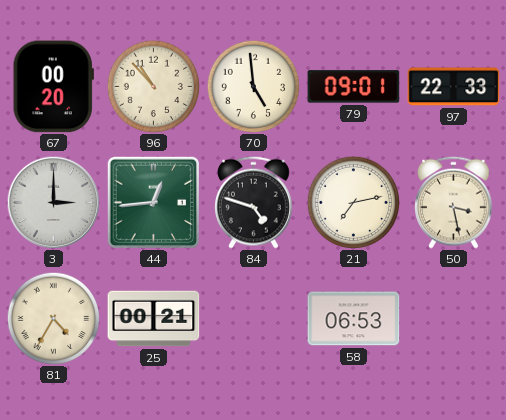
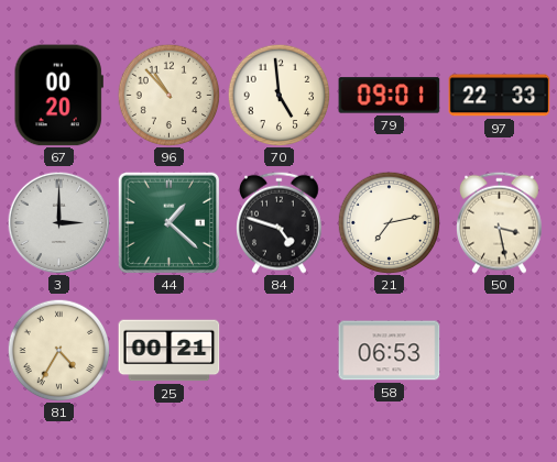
44: 12:44 -> 1:22
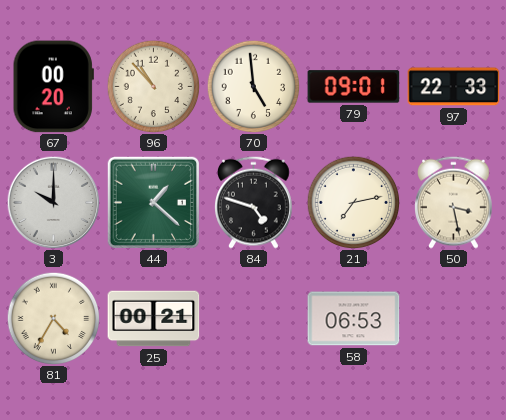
3: 3:00 -> 10:00
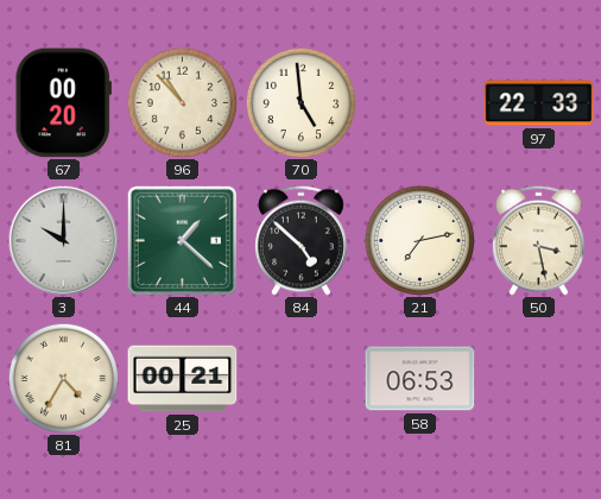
79: 09:01 -> none
84: 4:48 -> 4:52
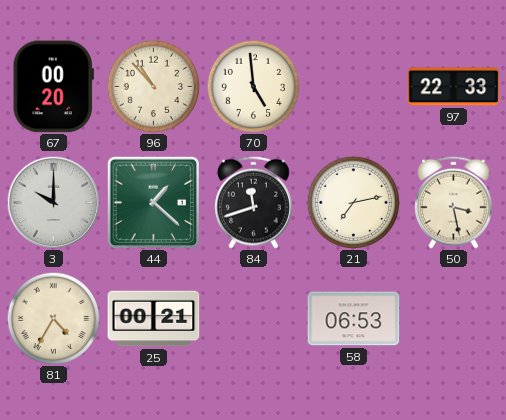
84: 4:52 -> 11:42
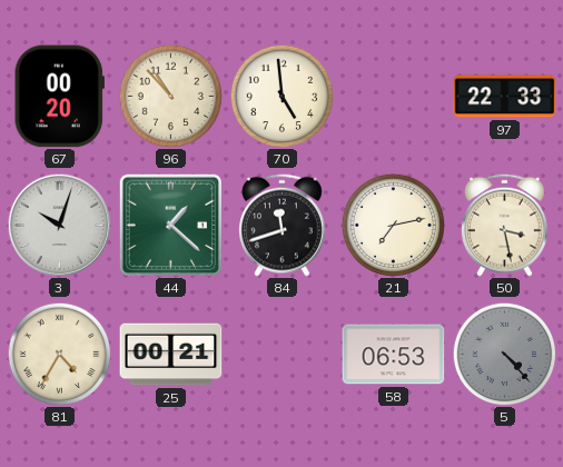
3: 10:00 -> 10:03
5: none -> 4:23
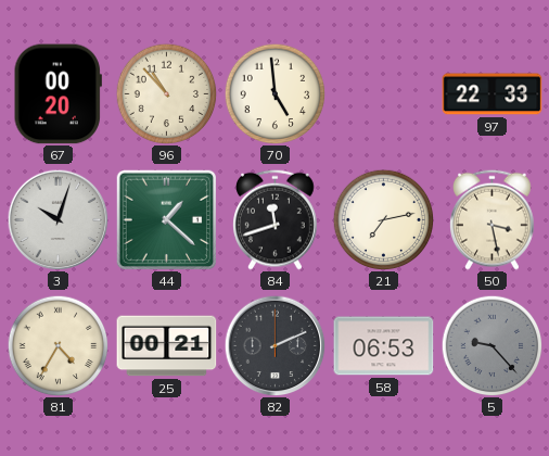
82: none -> 2:11
5: 4:23 -> 9:23
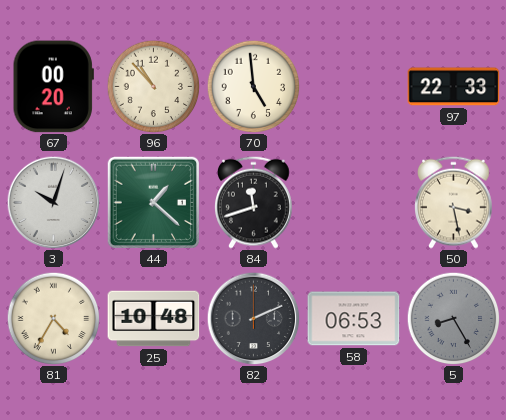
21: 7:13 -> none
25: 00:21 -> 10:48
5: 9:23 -> 8:25
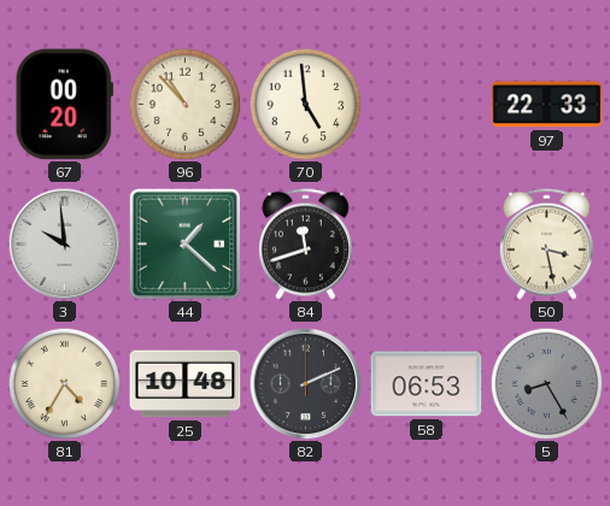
3: 10:03 -> 9:59
